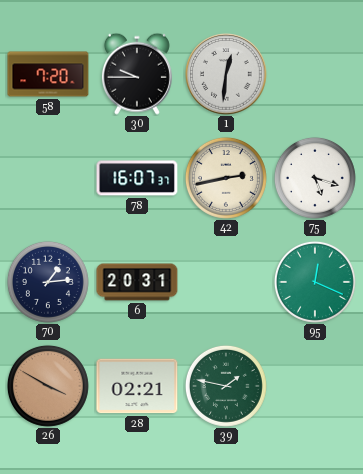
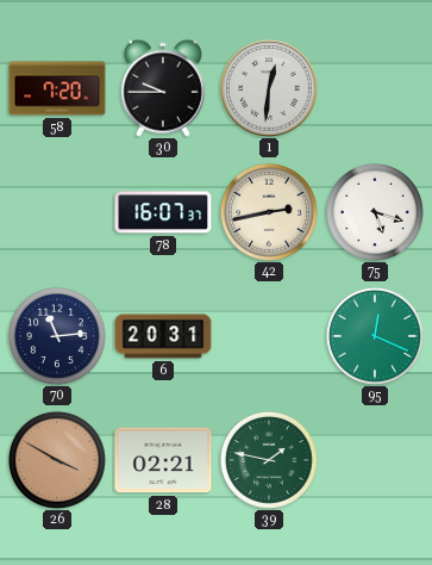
70: 1:14 -> 11:14
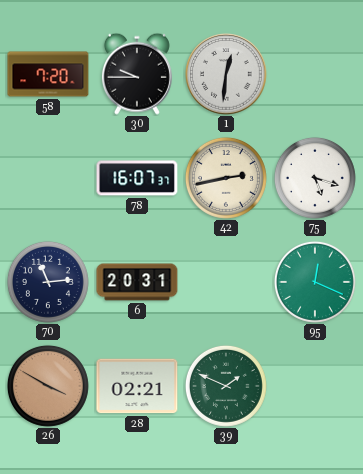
39: 1:47 -> 1:49
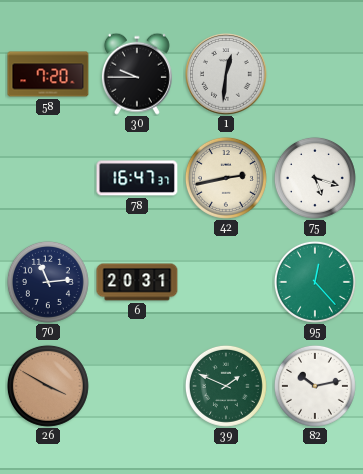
78: 16:07 -> 16:47
95: 12:19 -> 12:23
28: 02:21 -> none
82: none -> 10:13
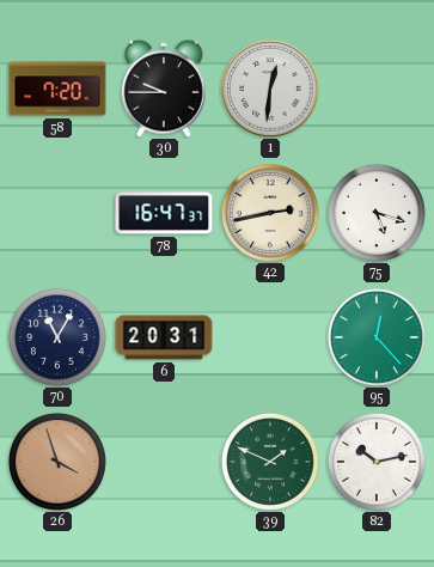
70: 11:14 -> 11:05
26: 3:50 -> 3:57
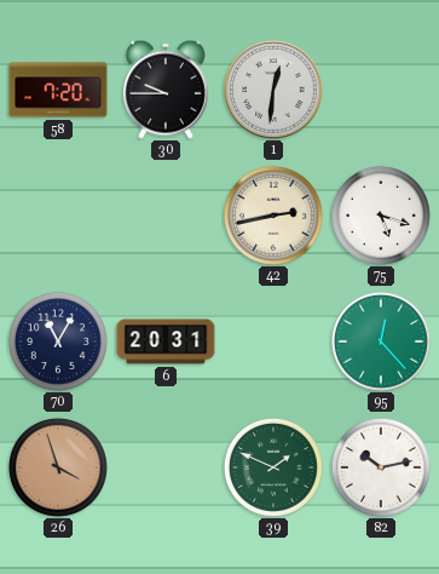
78: 16:47 -> none
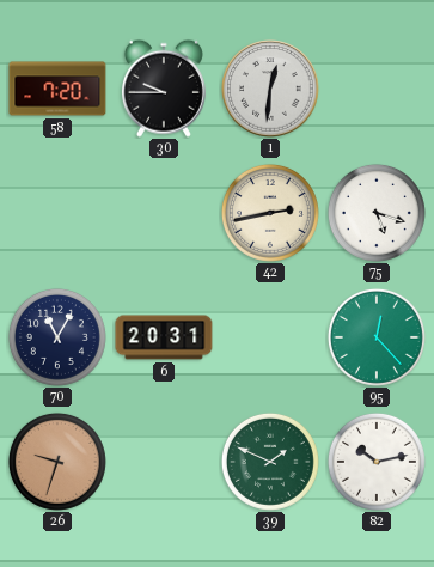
26: 3:57 -> 9:33
